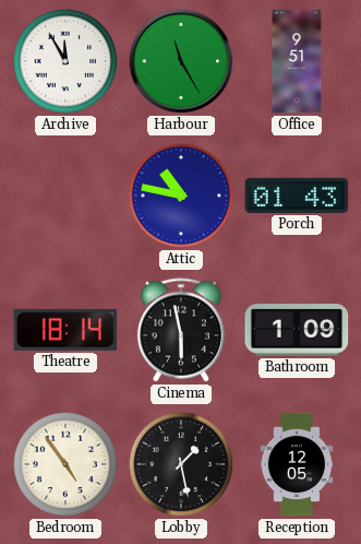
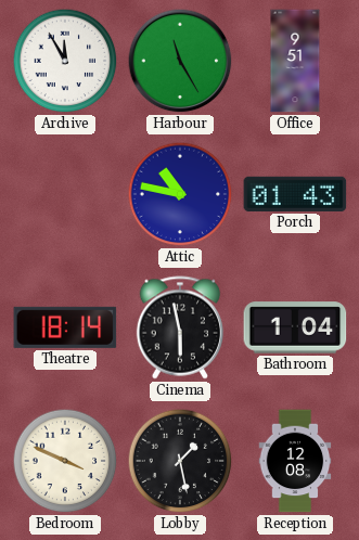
Bathroom: 1:09 -> 1:04
Bedroom: 4:54 -> 3:49
Reception: 12:05 -> 12:08
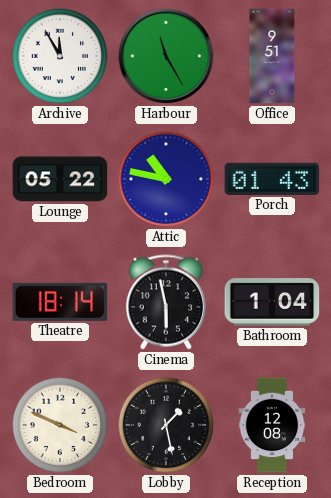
Lounge: none -> 05:22
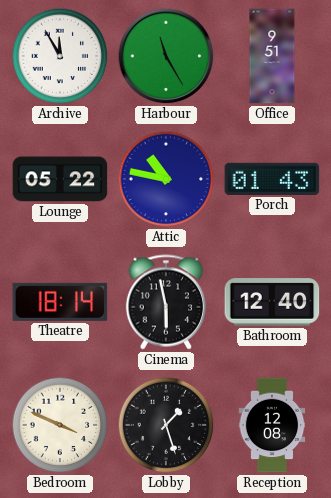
Bathroom: 1:04 -> 12:40
Lobby: 1:28 -> 1:27
